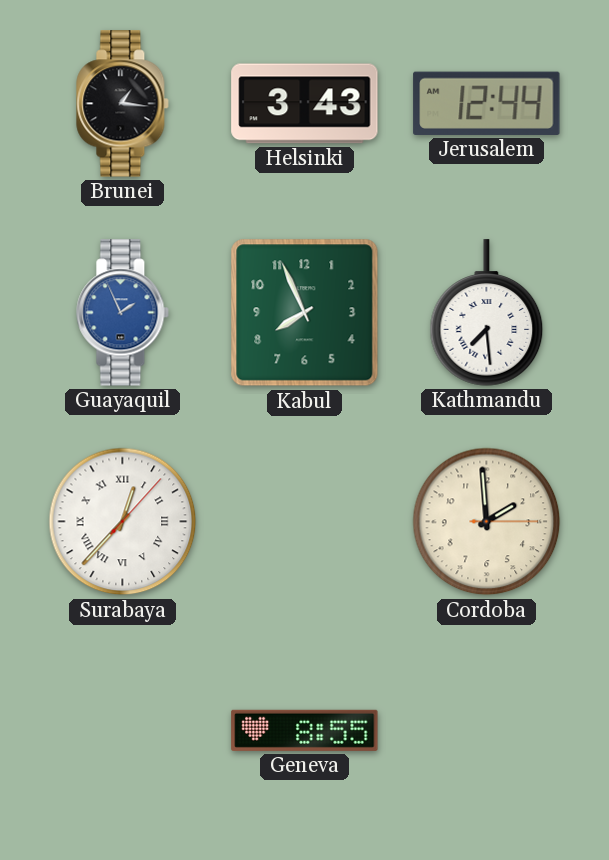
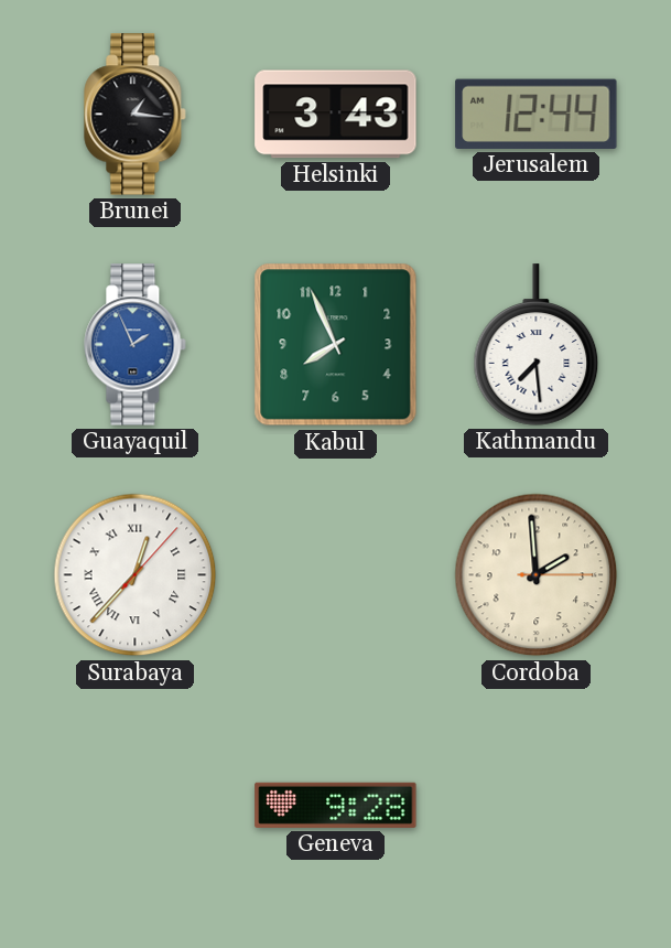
Geneva: 8:55 -> 9:28
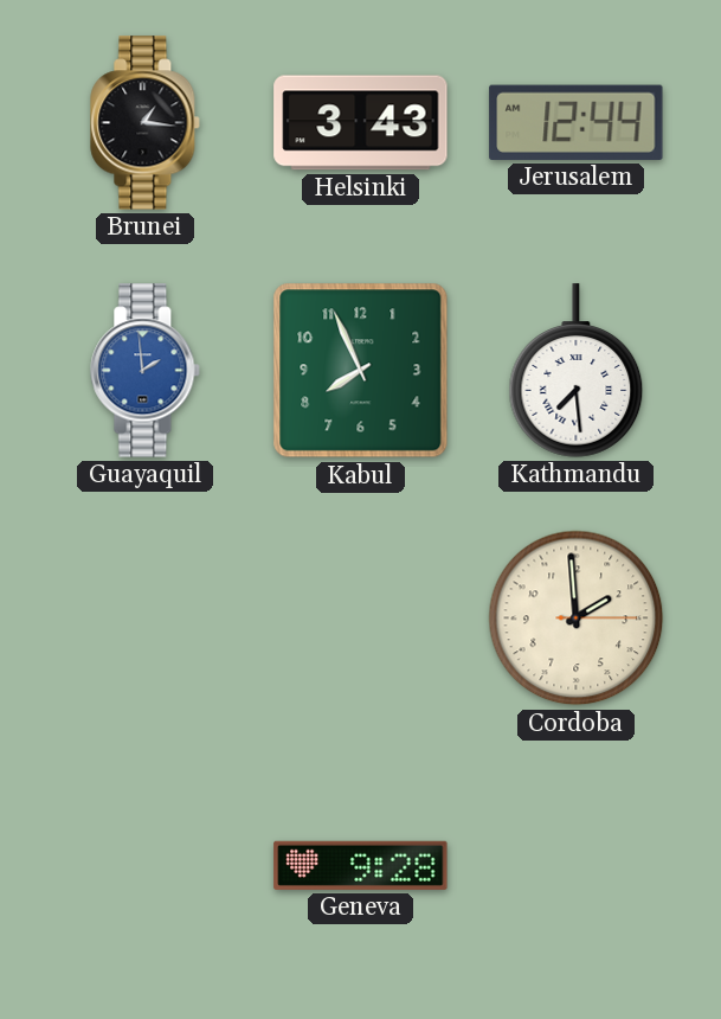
Guayaquil: 1:56 -> 1:59
Surabaya: 12:37 -> none
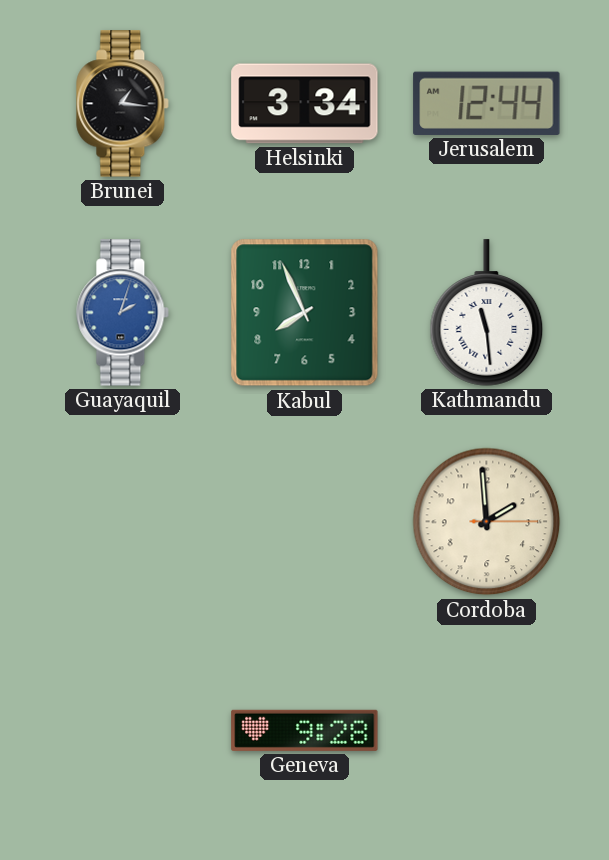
Helsinki: 3:43 -> 3:34
Guayaquil: 1:59 -> 2:03
Kathmandu: 7:29 -> 11:29
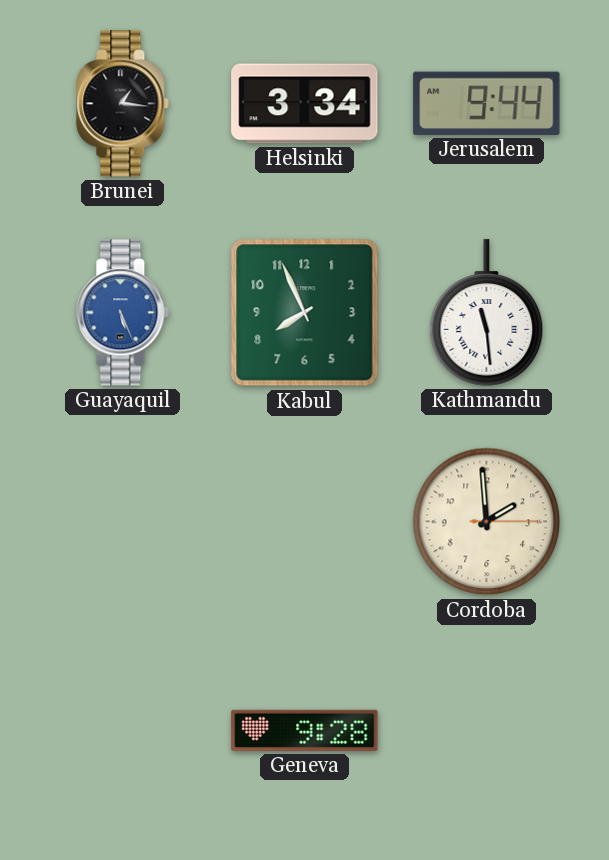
Jerusalem: 12:44 -> 9:44
Guayaquil: 2:03 -> 5:26
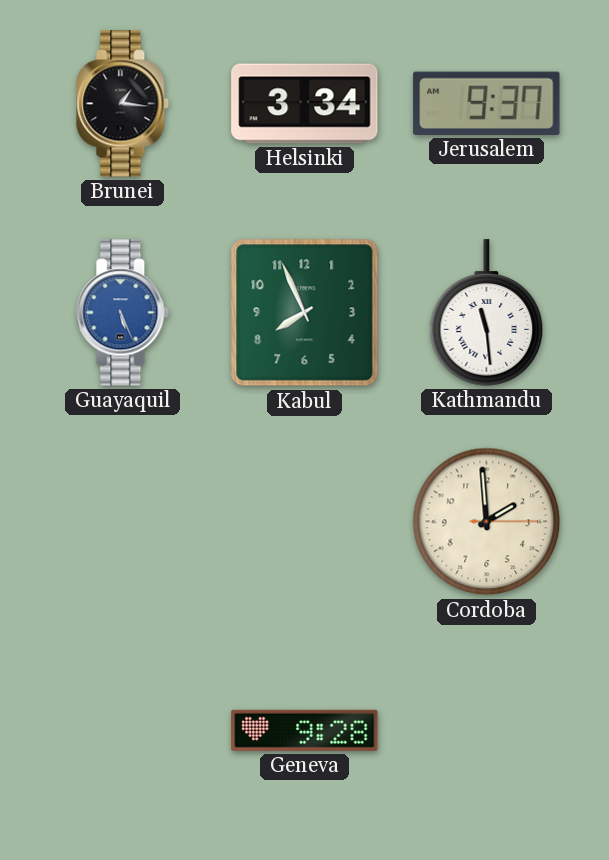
Jerusalem: 9:44 -> 9:37
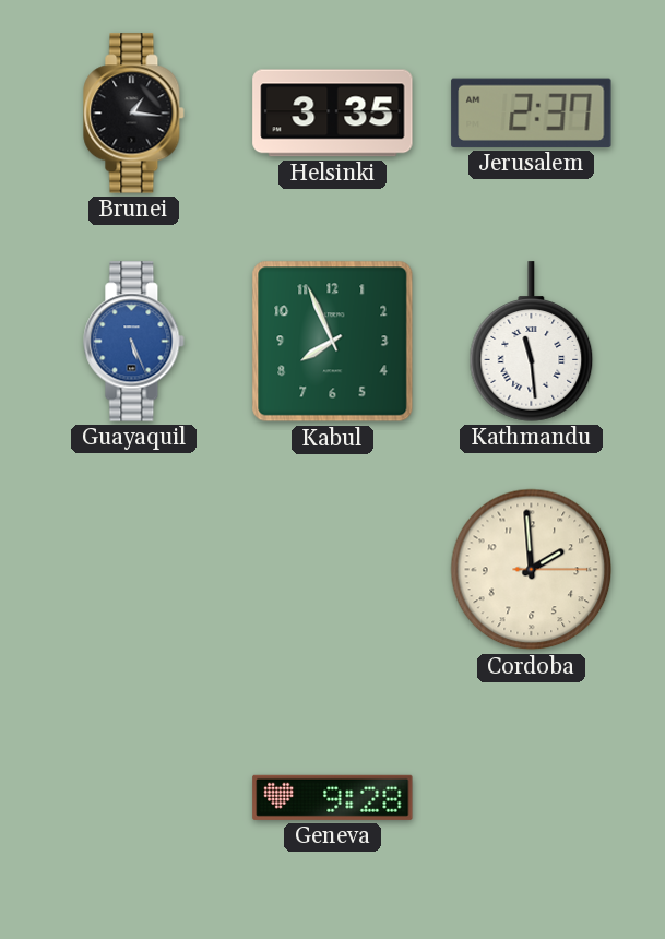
Helsinki: 3:34 -> 3:35
Jerusalem: 9:37 -> 2:37
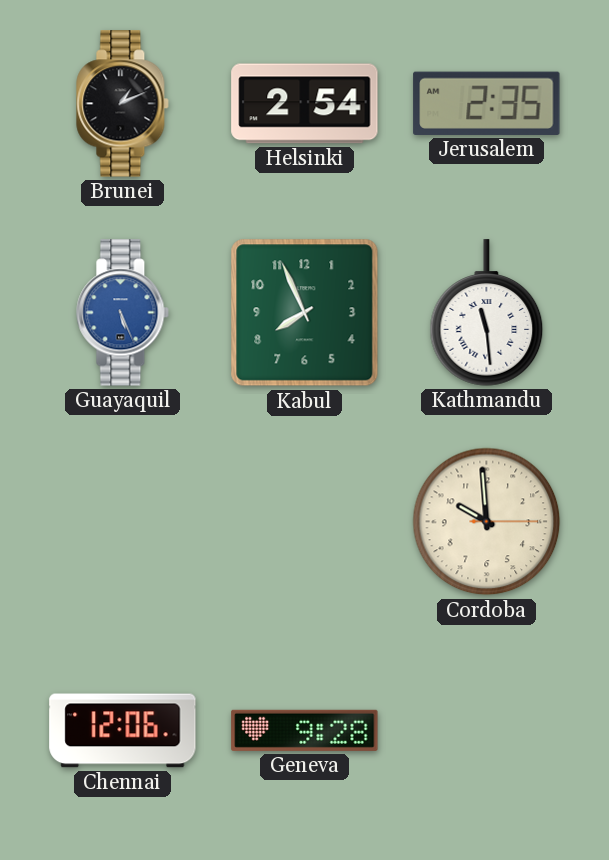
Brunei: 1:16 -> 1:11
Helsinki: 3:35 -> 2:54
Jerusalem: 2:37 -> 2:35
Cordoba: 1:59 -> 9:59
Chennai: none -> 12:06
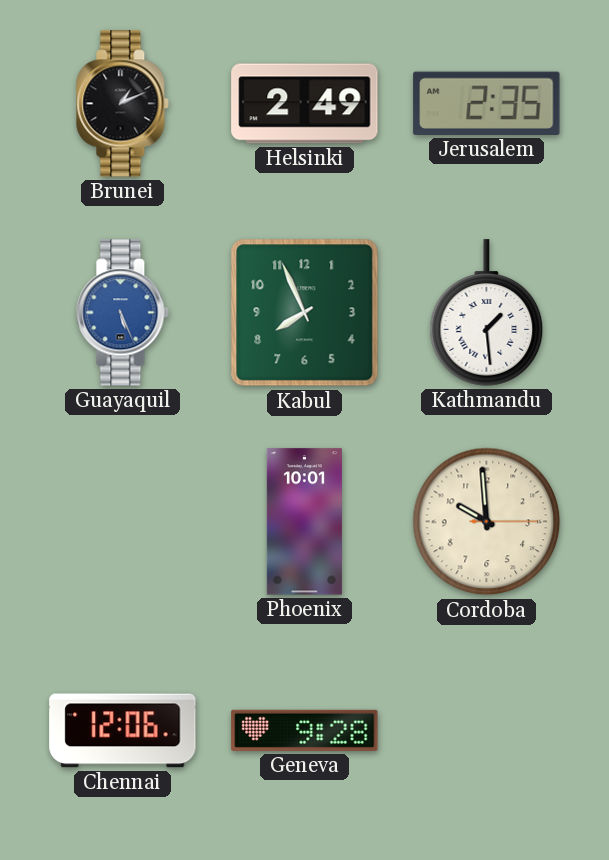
Helsinki: 2:54 -> 2:49
Kathmandu: 11:29 -> 1:29
Phoenix: none -> 10:01
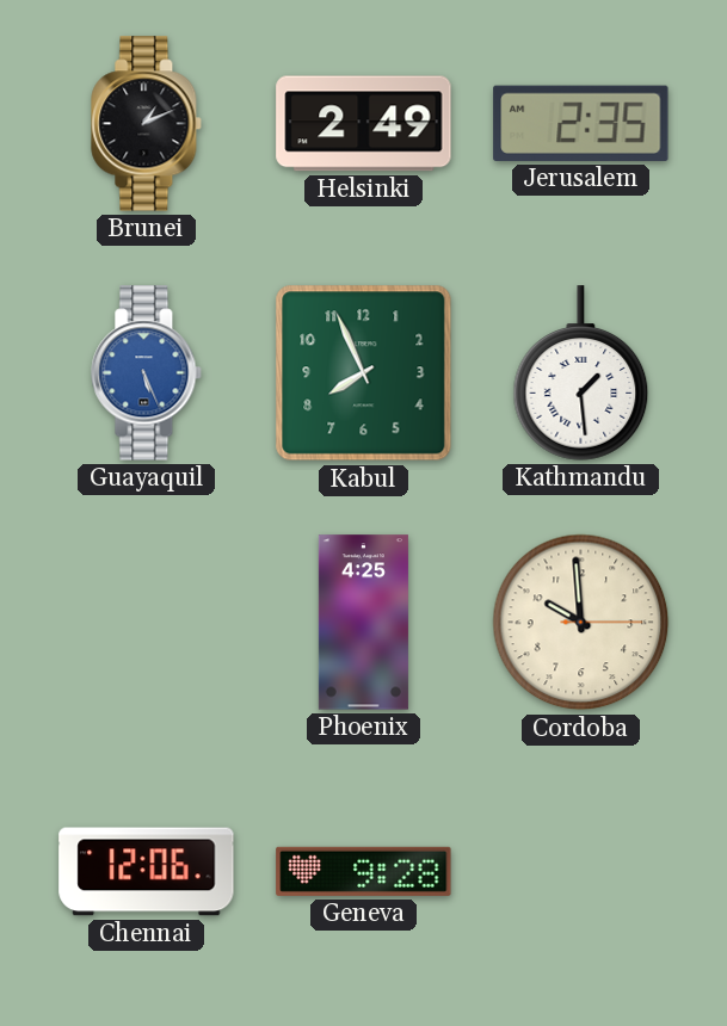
Phoenix: 10:01 -> 4:25
